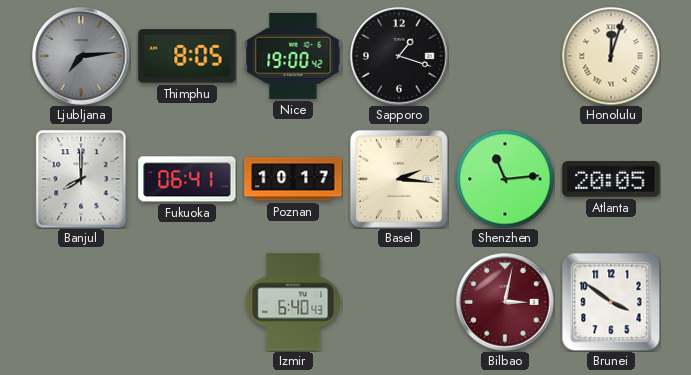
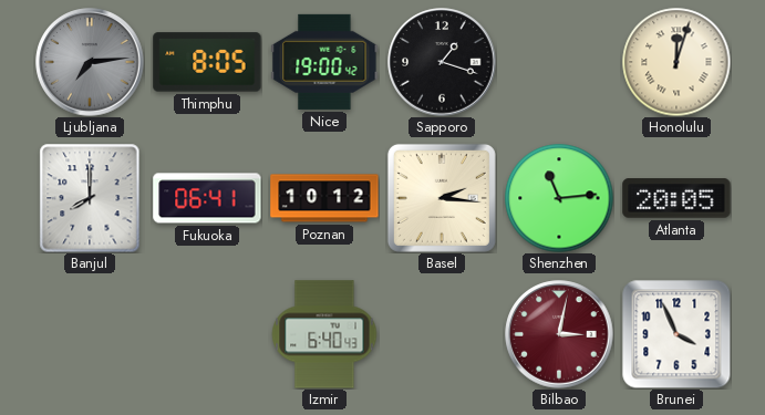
Poznan: 10:17 -> 10:12
Brunei: 3:51 -> 3:56
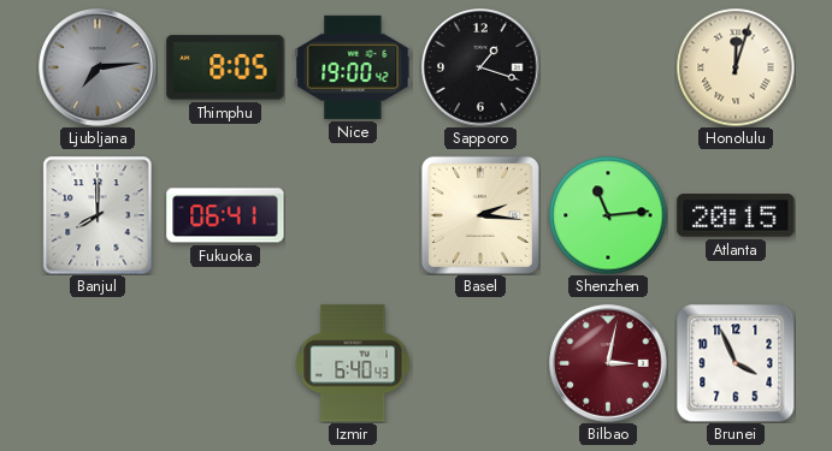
Poznan: 10:12 -> none
Atlanta: 20:05 -> 20:15
